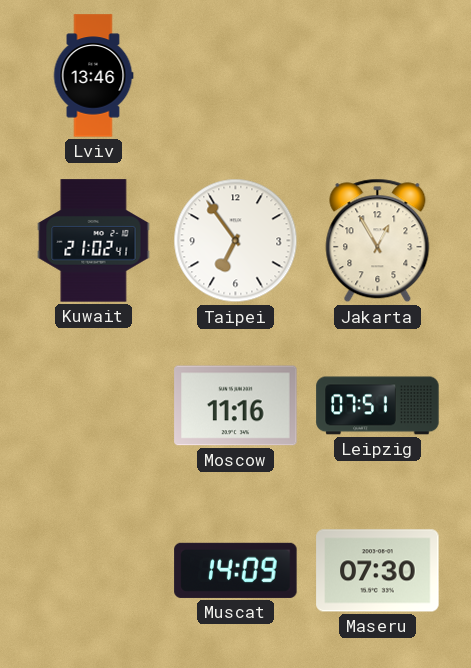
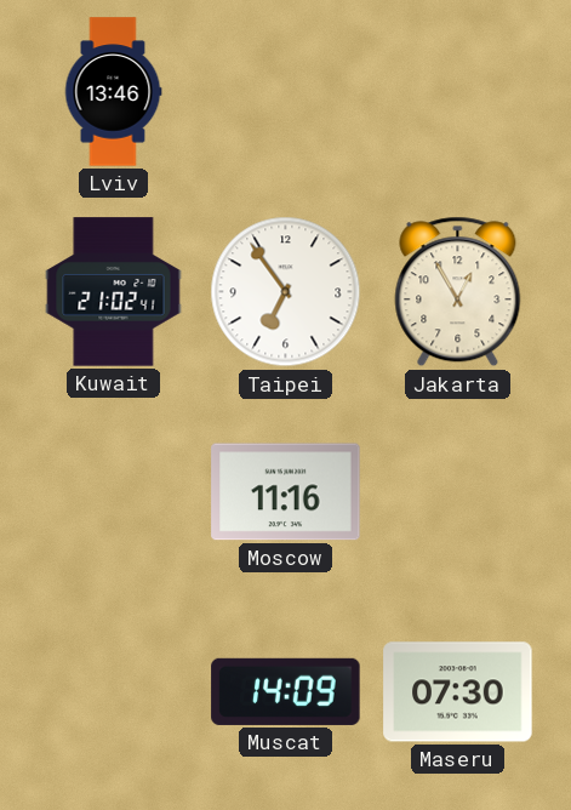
Leipzig: 07:51 -> none
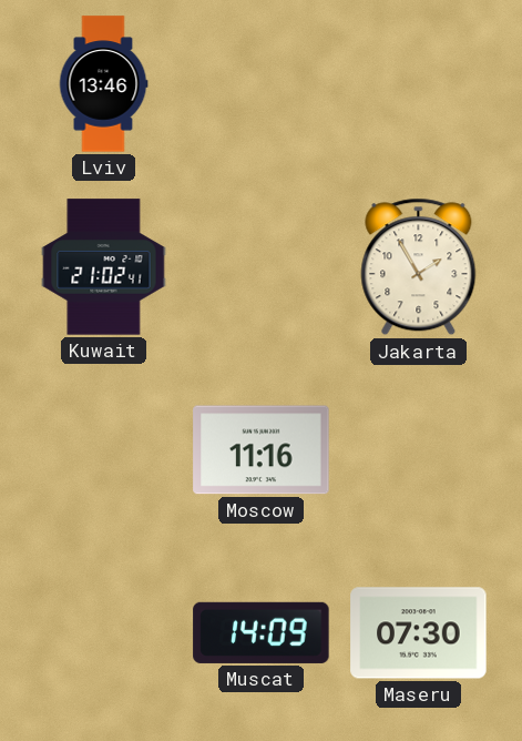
Taipei: 6:54 -> none
Jakarta: 12:55 -> 1:55
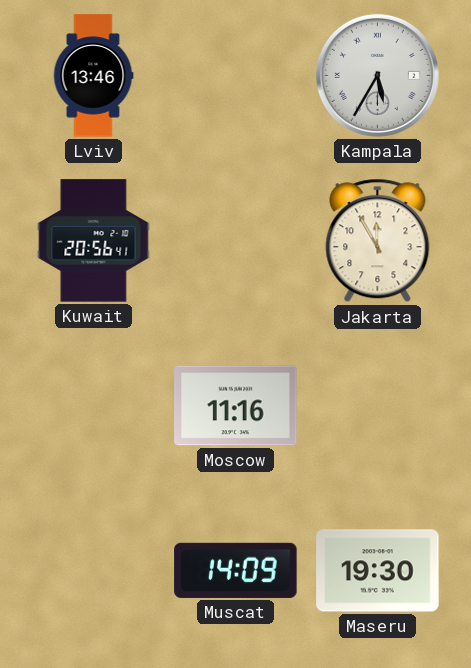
Kampala: none -> 5:35
Kuwait: 21:02 -> 20:56
Jakarta: 1:55 -> 11:55
Maseru: 07:30 -> 19:30
